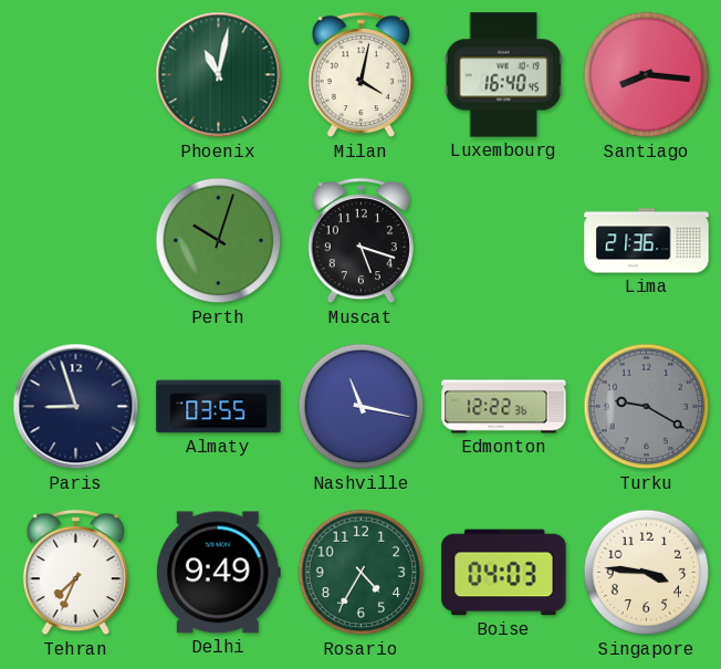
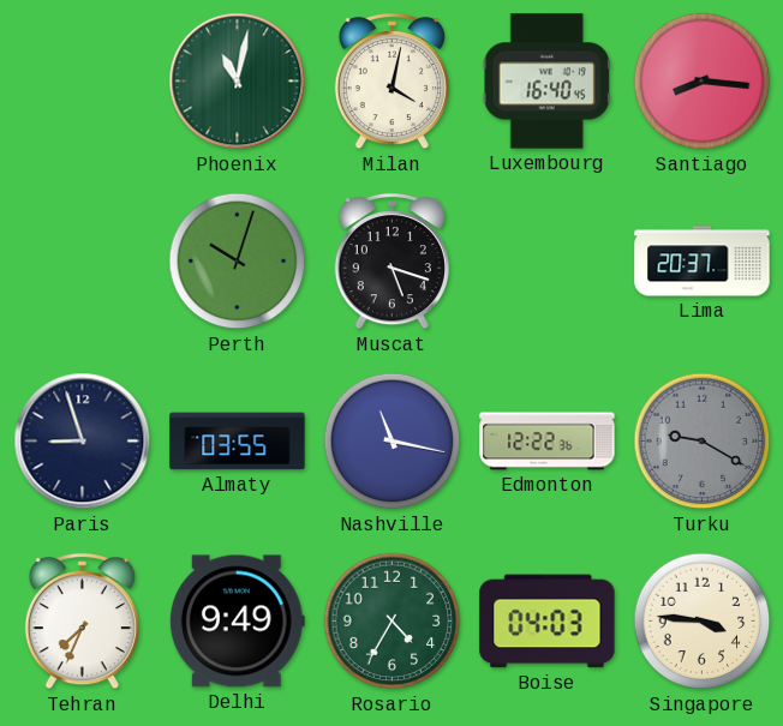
Lima: 21:36 -> 20:37
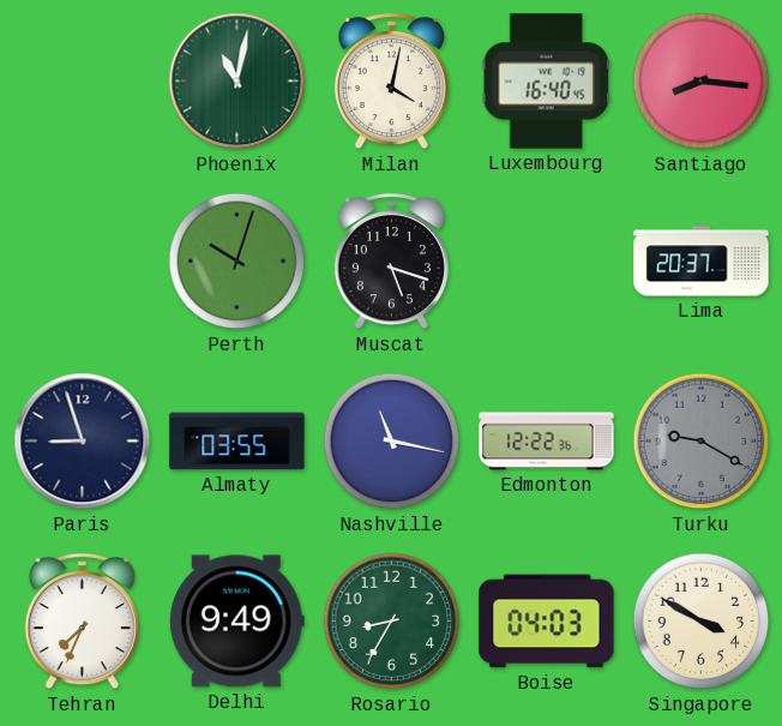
Rosario: 4:35 -> 8:35
Singapore: 3:46 -> 3:50
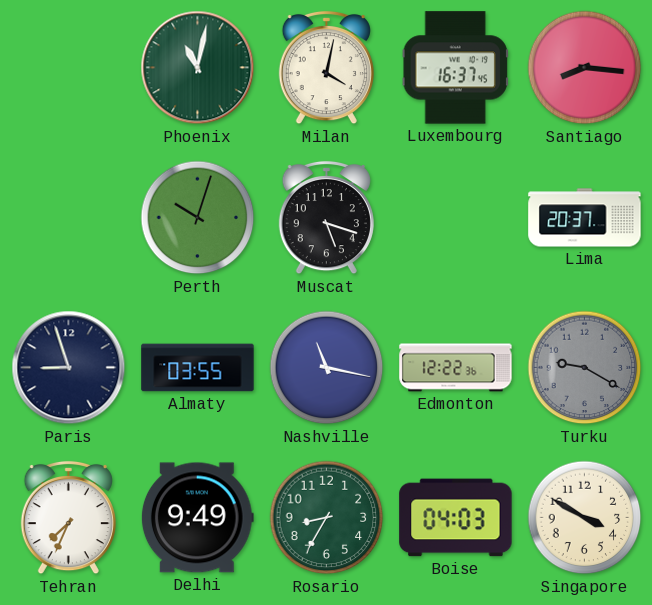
Luxembourg: 16:40 -> 16:37
